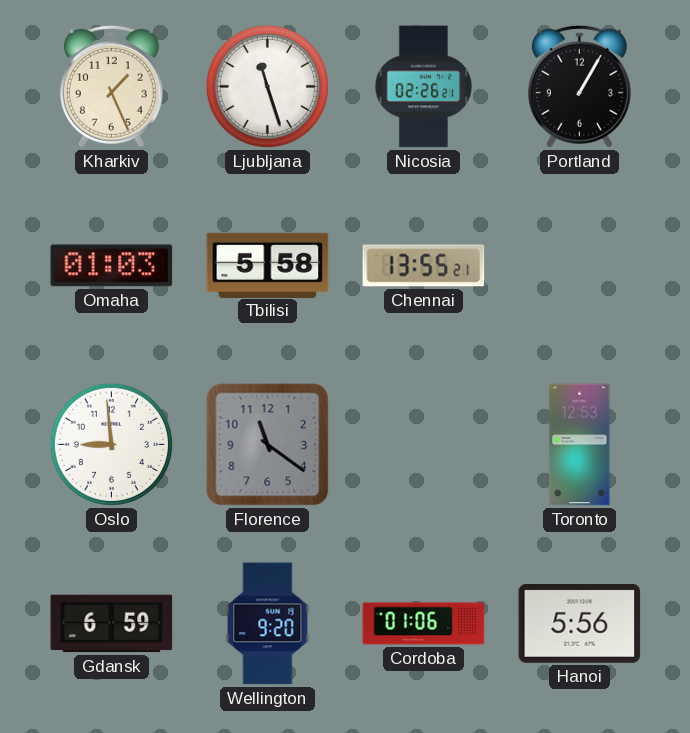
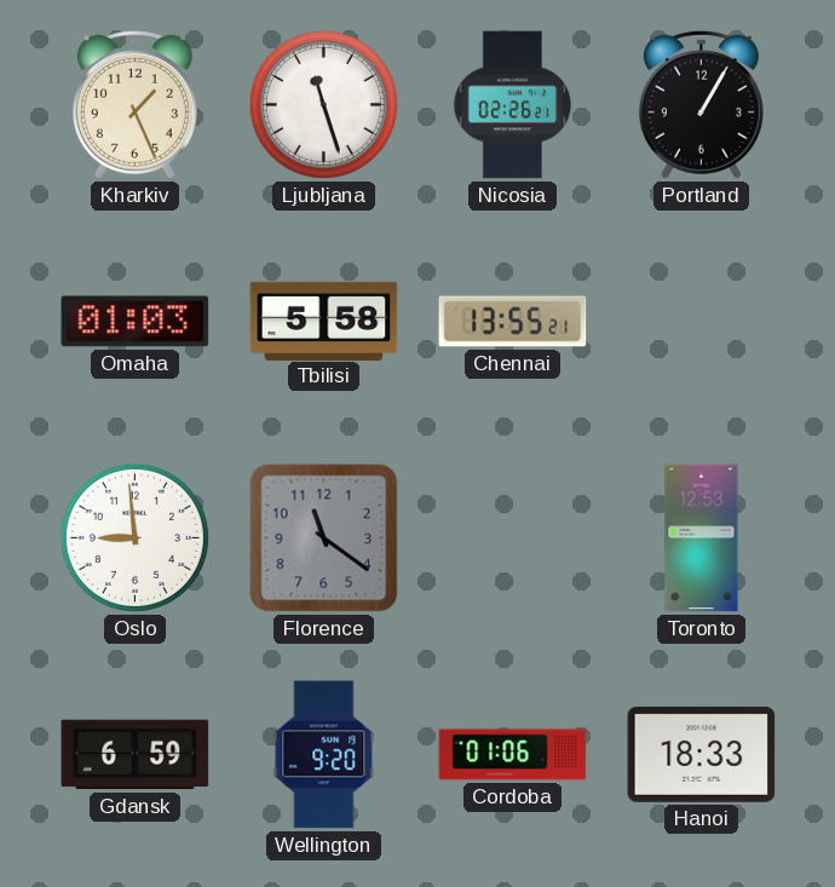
Hanoi: 5:56 -> 18:33
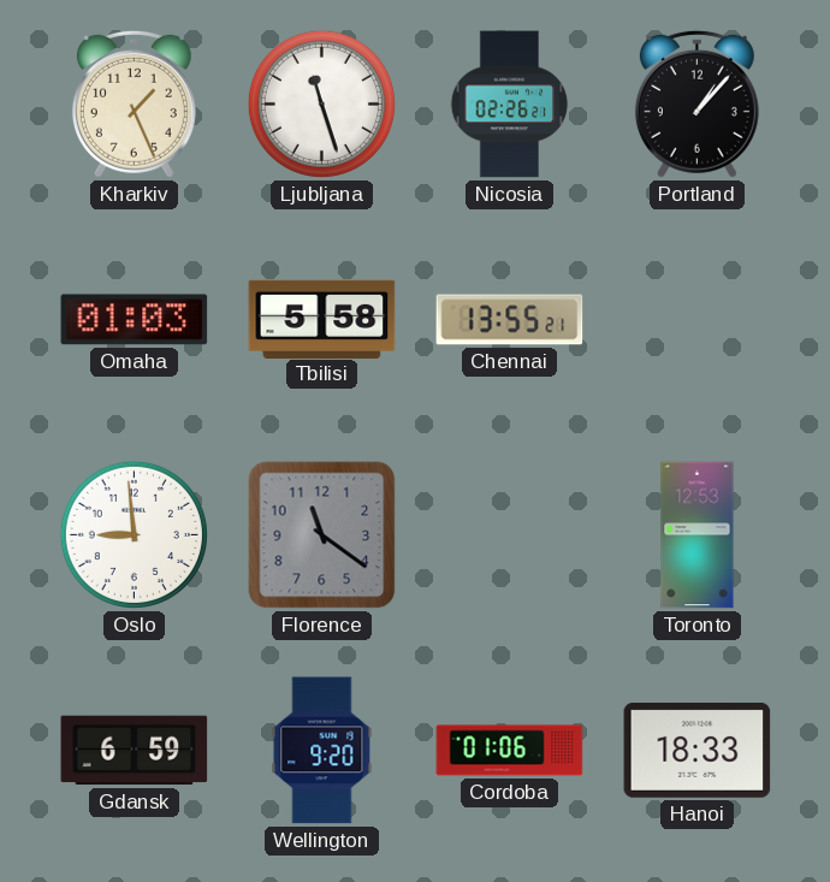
Portland: 1:05 -> 1:07
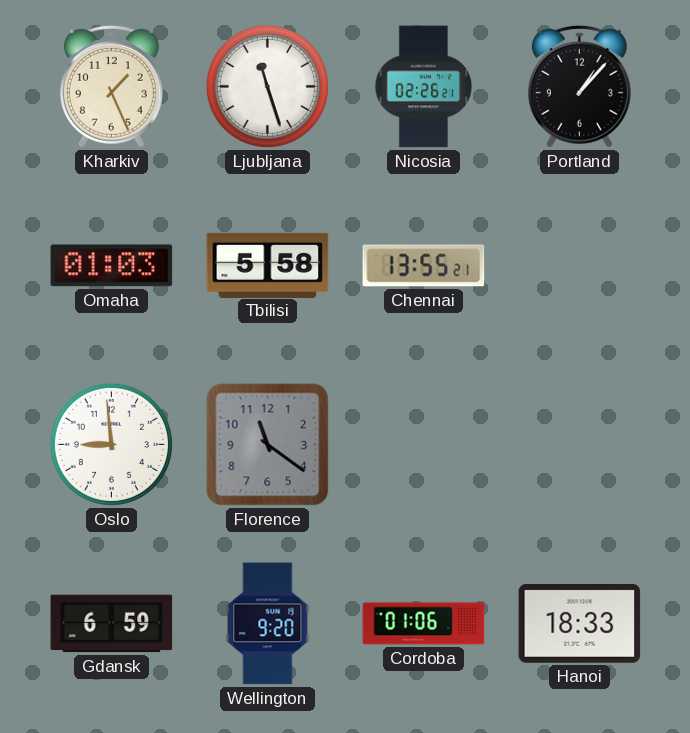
Toronto: 12:53 -> none
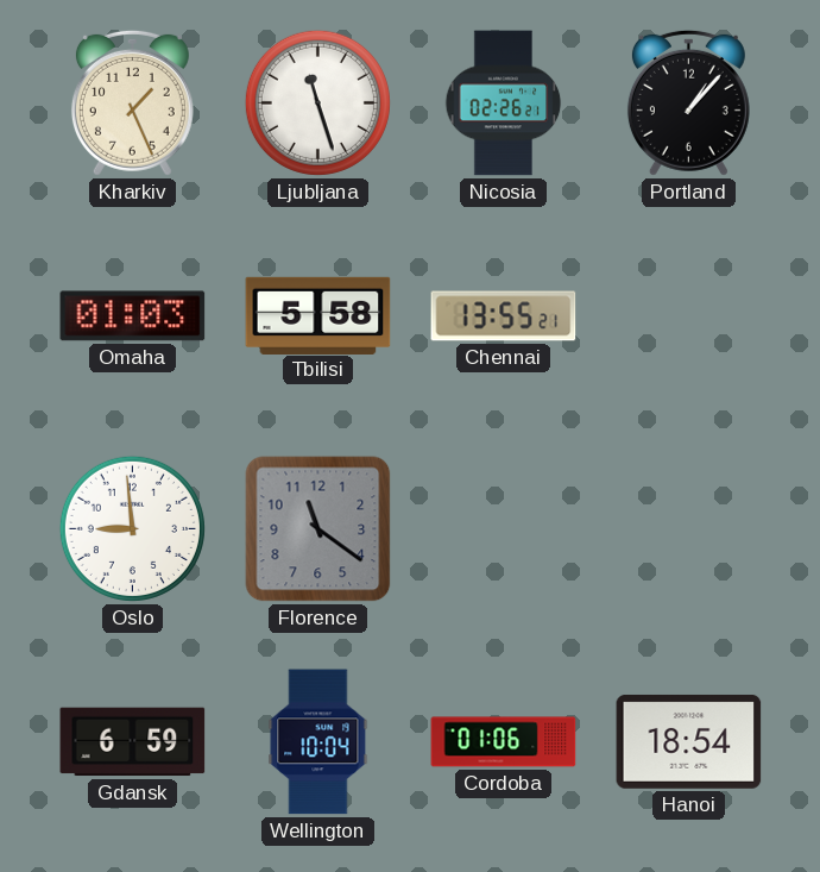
Wellington: 9:20 -> 10:04
Hanoi: 18:33 -> 18:54
